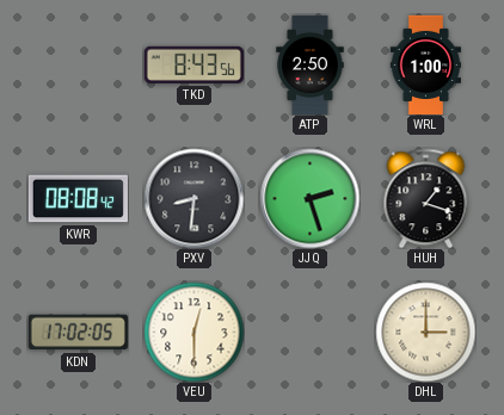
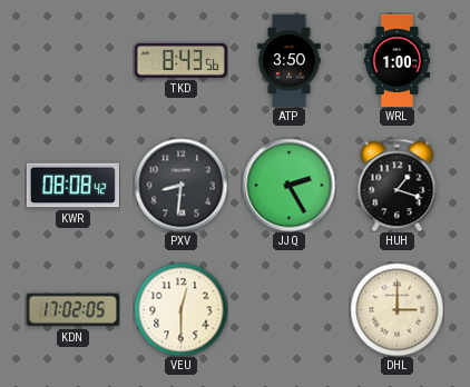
ATP: 2:50 -> 3:50
JJQ: 2:27 -> 2:25
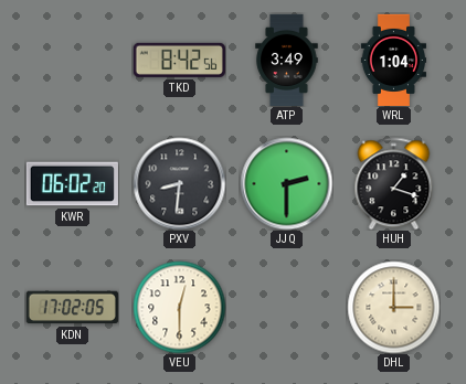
TKD: 8:43 -> 8:42
ATP: 3:50 -> 3:49
WRL: 1:00 -> 1:04
KWR: 08:08 -> 06:02
JJQ: 2:25 -> 2:30
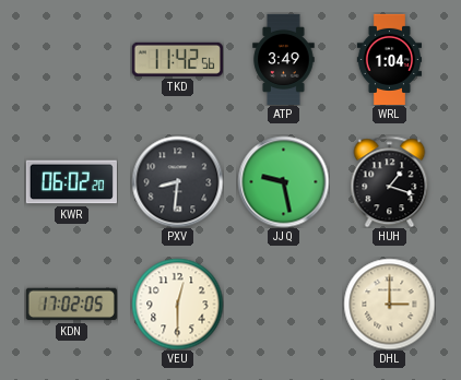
TKD: 8:42 -> 11:42
JJQ: 2:30 -> 9:28
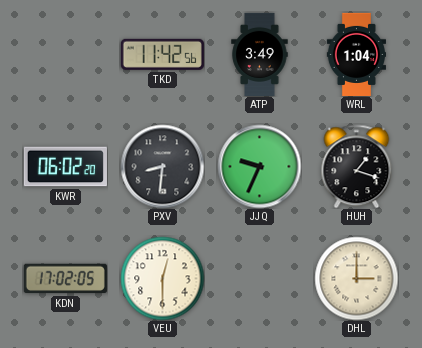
JJQ: 9:28 -> 9:34
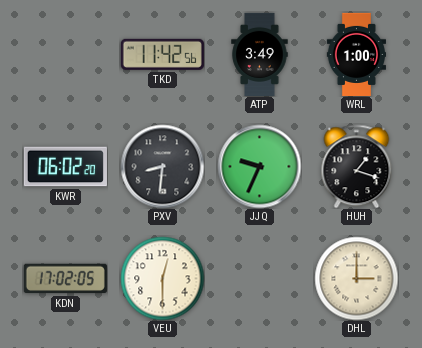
WRL: 1:04 -> 1:00
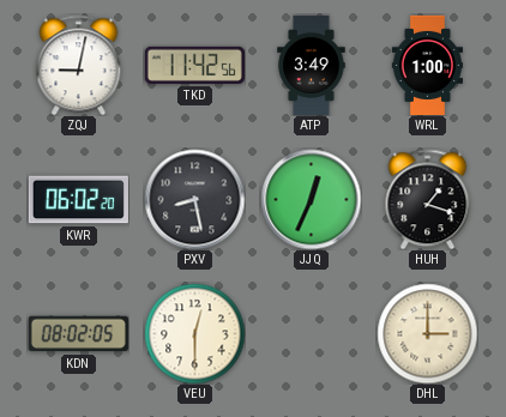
ZQJ: none -> 9:02
PXV: 8:31 -> 8:28
JJQ: 9:34 -> 12:34
KDN: 17:02 -> 08:02
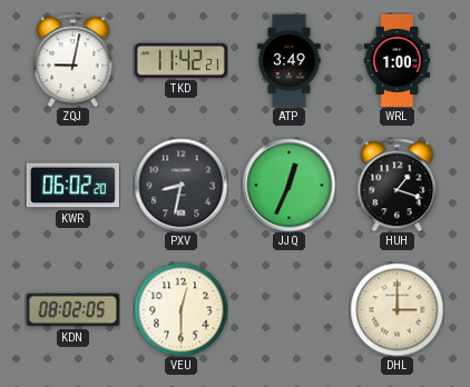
TKD: 11:42:56 -> 11:42:21
PXV: 8:28 -> 8:32
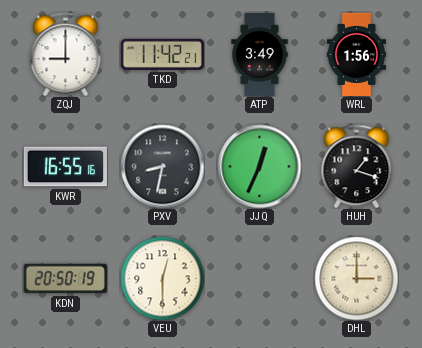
ZQJ: 9:02 -> 9:00
WRL: 1:00 -> 1:56
KWR: 06:02 -> 16:55
KDN: 08:02 -> 20:50
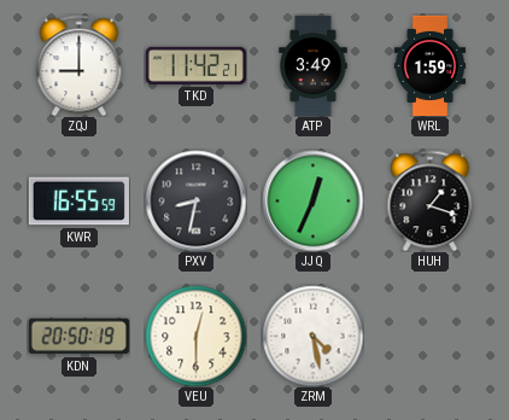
WRL: 1:56 -> 1:59
KWR: 16:55:16 -> 16:55:59
ZRM: none -> 4:28
DHL: 3:00 -> none
